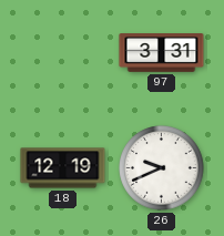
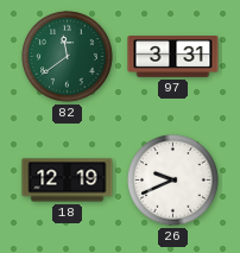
82: none -> 11:39
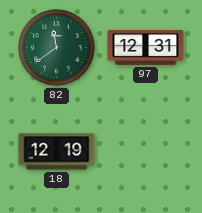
97: 3:31 -> 12:31
26: 9:41 -> none
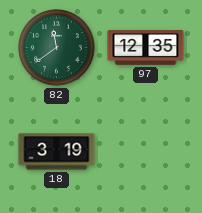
97: 12:31 -> 12:35
18: 12:19 -> 3:19
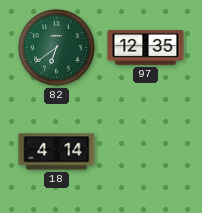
82: 11:39 -> 6:39
18: 3:19 -> 4:14
